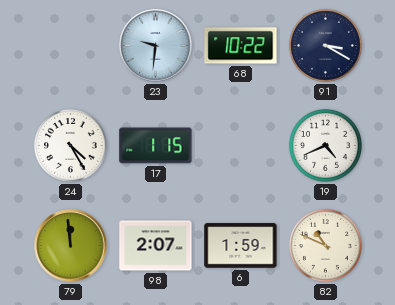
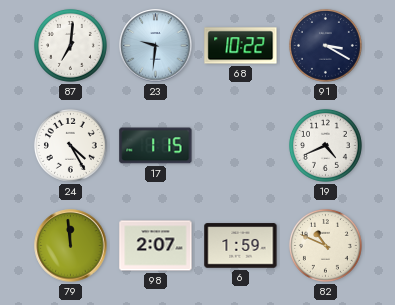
87: none -> 7:01
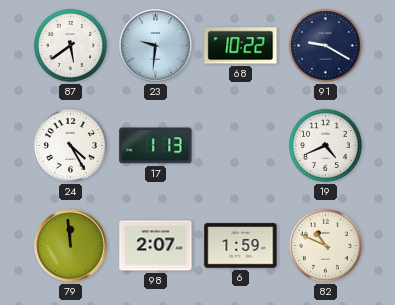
87: 7:01 -> 5:39
91: 3:20 -> 9:20
17: 1:15 -> 1:13
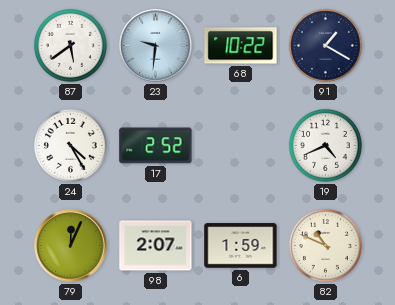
91: 9:20 -> 1:20
17: 1:13 -> 2:52
79: 11:59 -> 12:04
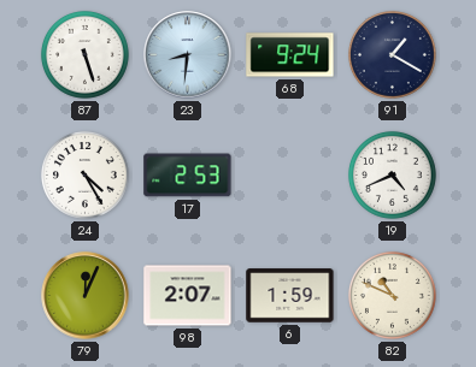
87: 5:39 -> 5:27
23: 9:31 -> 8:31
68: 10:22 -> 9:24
17: 2:52 -> 2:53
